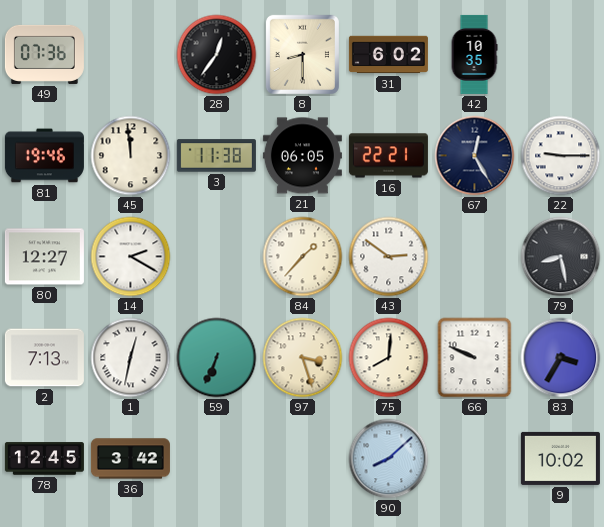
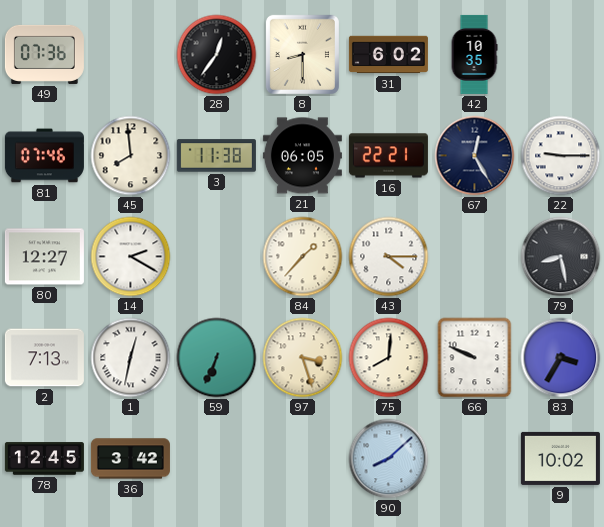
81: 19:46 -> 07:46
45: 11:59 -> 7:59
43: 2:51 -> 4:15
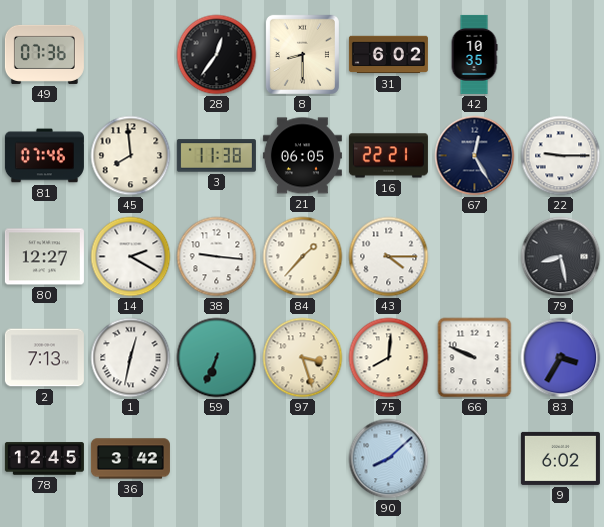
38: none -> 9:16
9: 10:02 -> 6:02
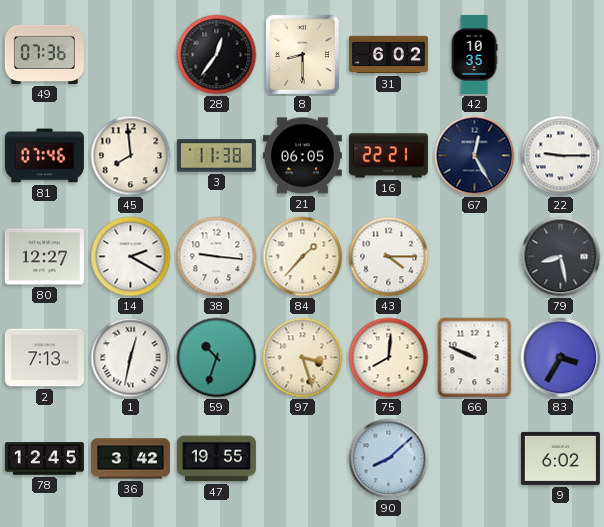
59: 6:34 -> 10:33
47: none -> 19:55
